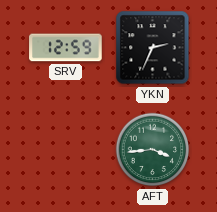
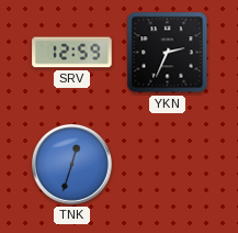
TNK: none -> 12:33
AFT: 3:44 -> none
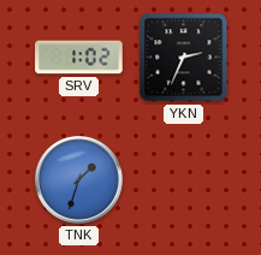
SRV: 12:59 -> 1:02
TNK: 12:33 -> 1:33
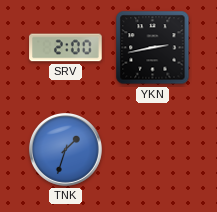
SRV: 1:02 -> 2:00
YKN: 2:34 -> 2:43
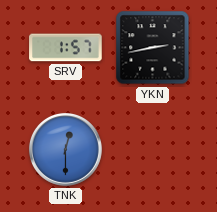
SRV: 2:00 -> 1:57
TNK: 1:33 -> 12:30
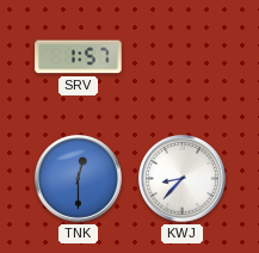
YKN: 2:43 -> none
KWJ: none -> 8:37
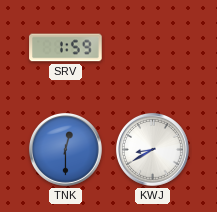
SRV: 1:57 -> 1:59
KWJ: 8:37 -> 8:40
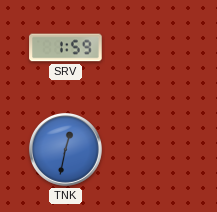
TNK: 12:30 -> 12:32
KWJ: 8:40 -> none
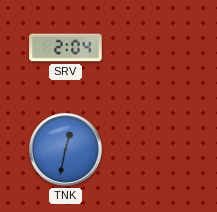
SRV: 1:59 -> 2:04
